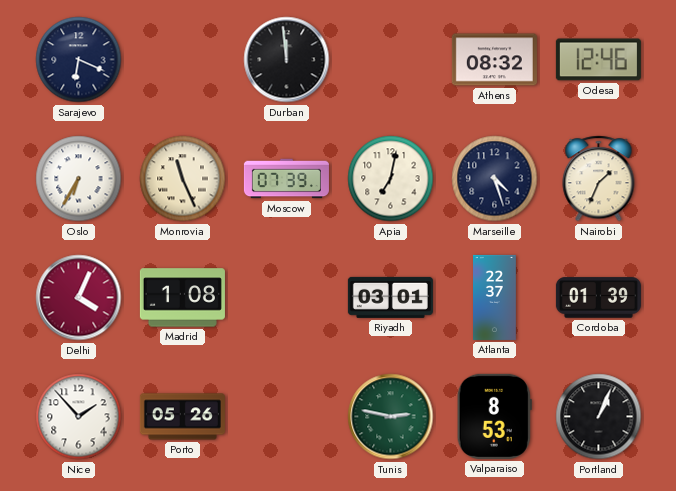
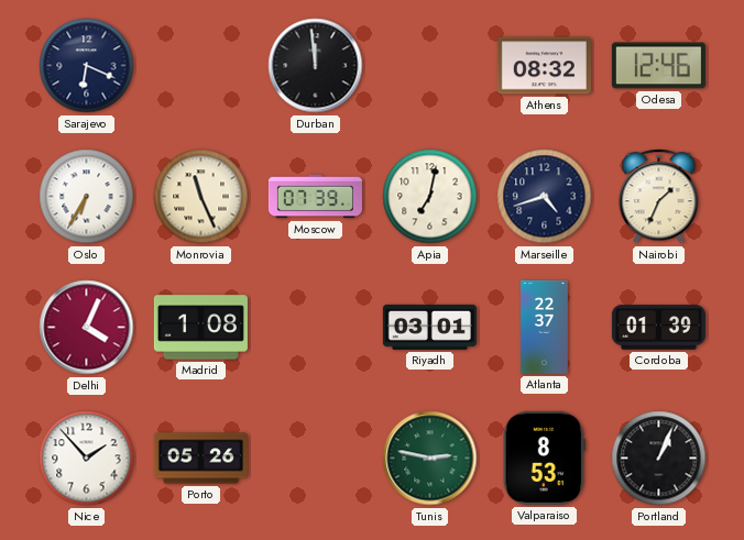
Marseille: 4:27 -> 4:42
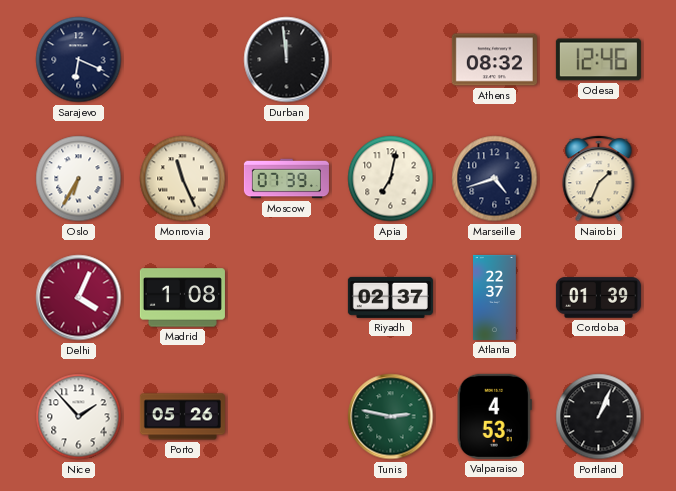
Riyadh: 03:01 -> 02:37
Valparaiso: 8:53 -> 4:53
